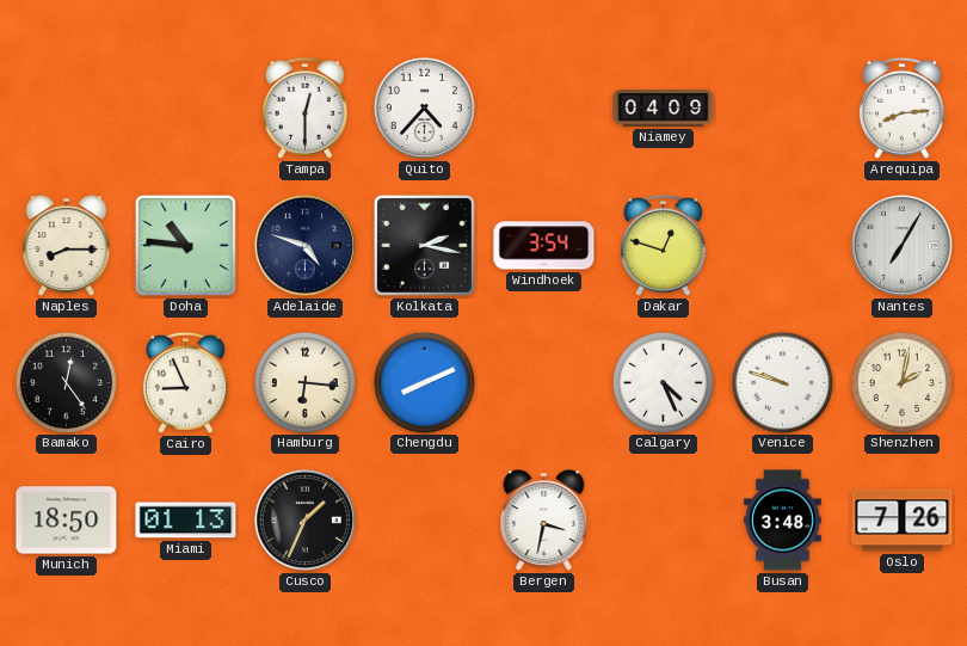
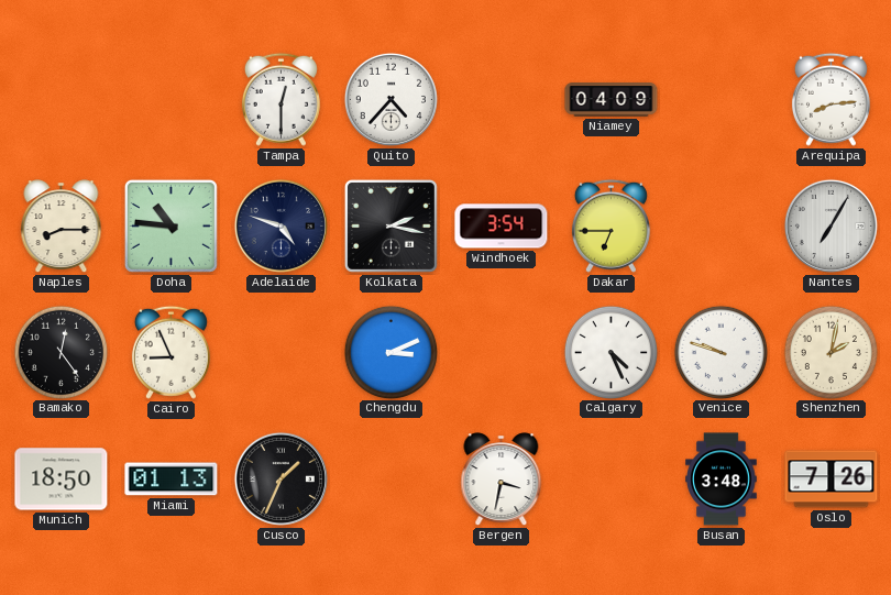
Dakar: 12:48 -> 6:45
Hamburg: 6:16 -> none
Chengdu: 8:11 -> 3:11
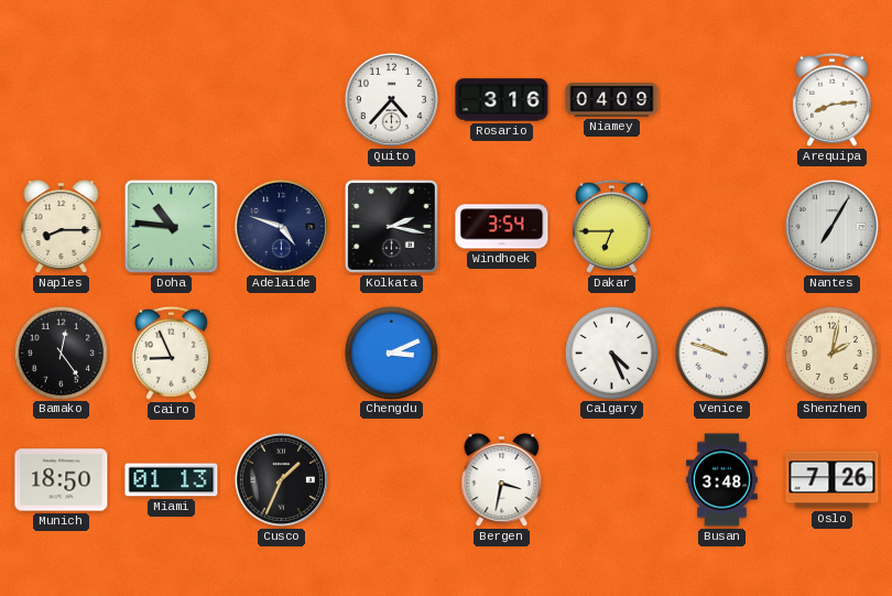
Tampa: 12:30 -> none
Rosario: none -> 3:16
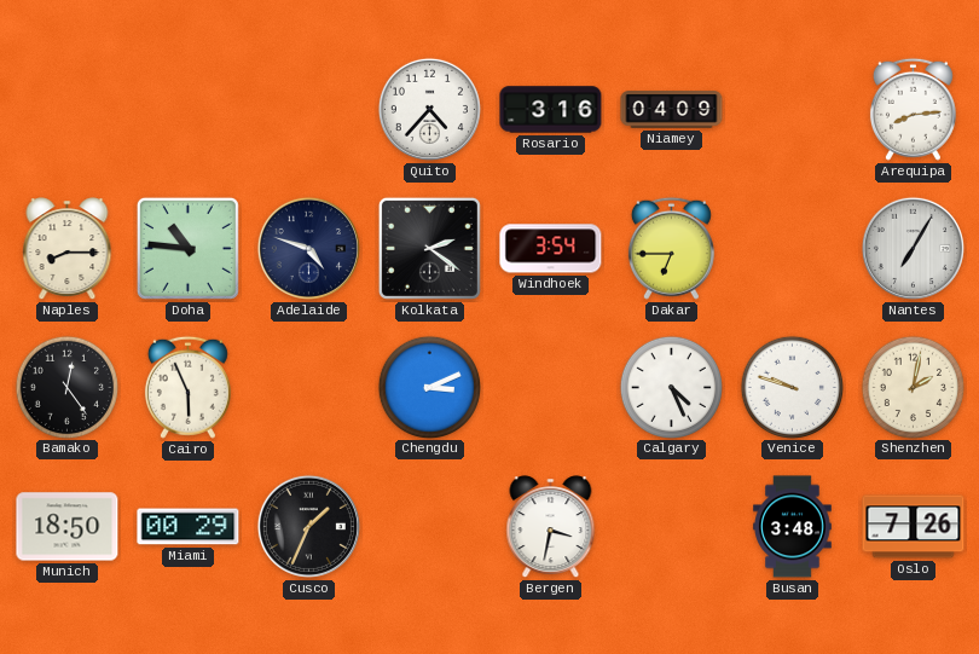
Kolkata: 2:17 -> 2:21
Cairo: 8:56 -> 5:56
Miami: 01:13 -> 00:29
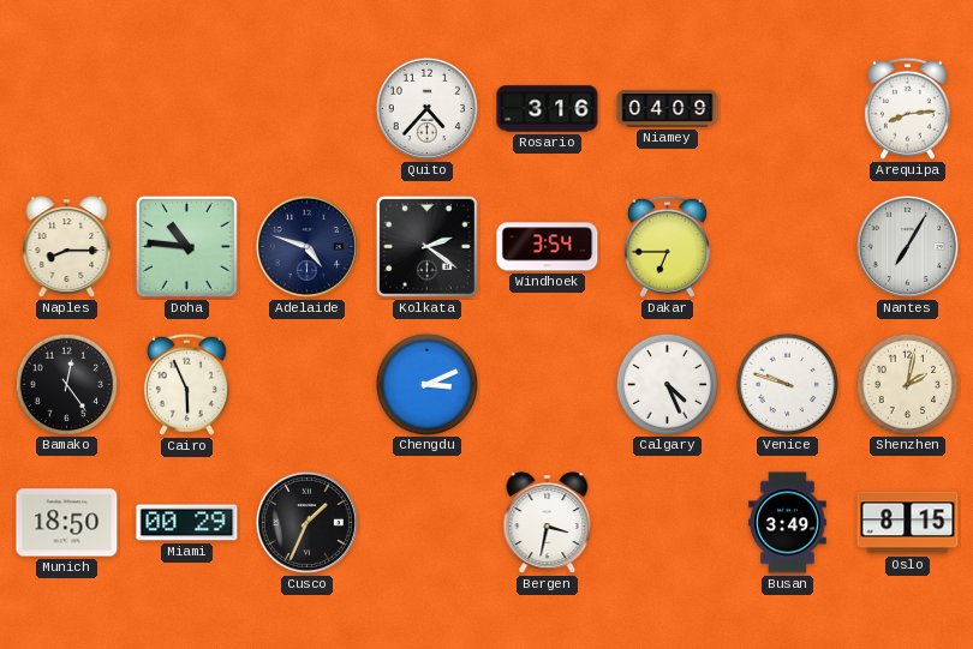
Busan: 3:48 -> 3:49
Oslo: 7:26 -> 8:15
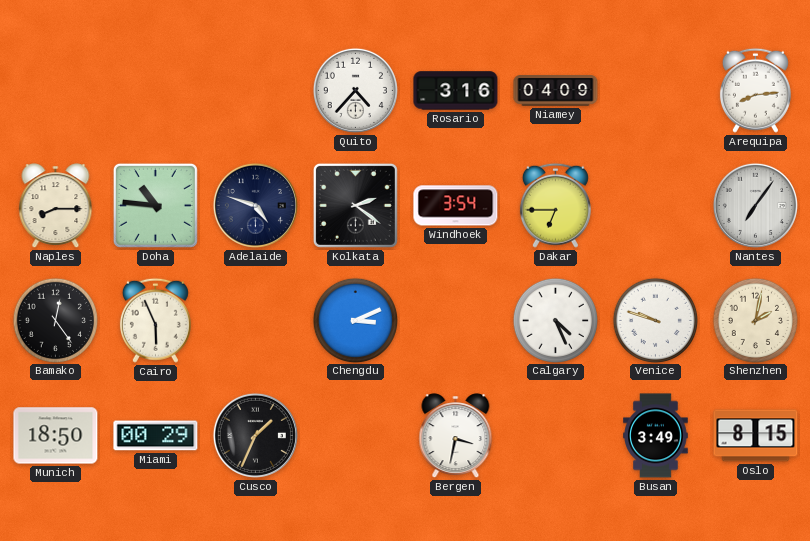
Nantes: 7:05 -> 7:06
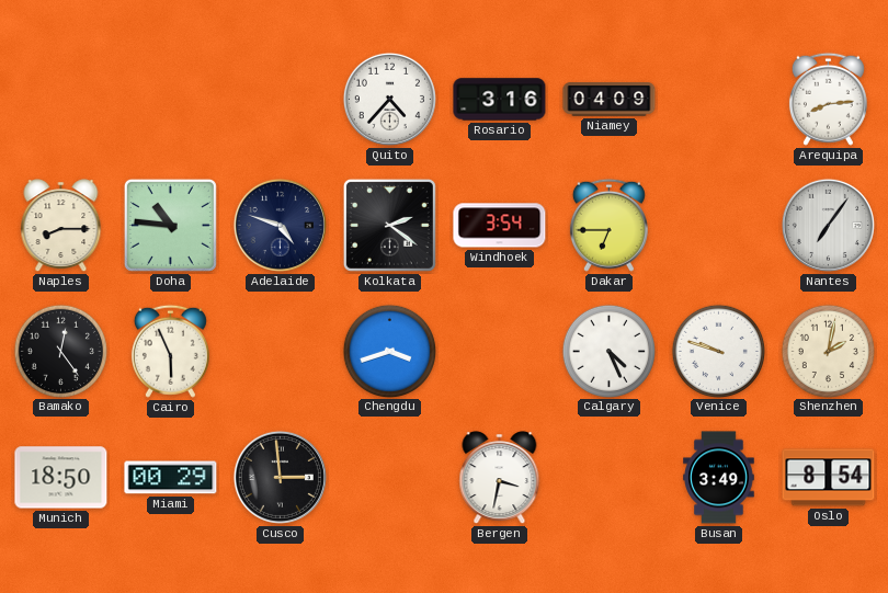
Chengdu: 3:11 -> 3:42
Cusco: 1:34 -> 2:59
Oslo: 8:15 -> 8:54
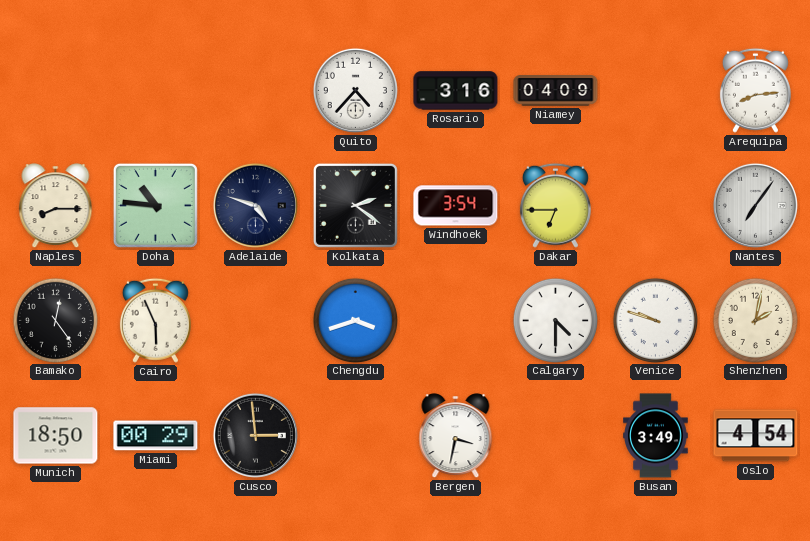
Calgary: 4:26 -> 4:30
Oslo: 8:54 -> 4:54
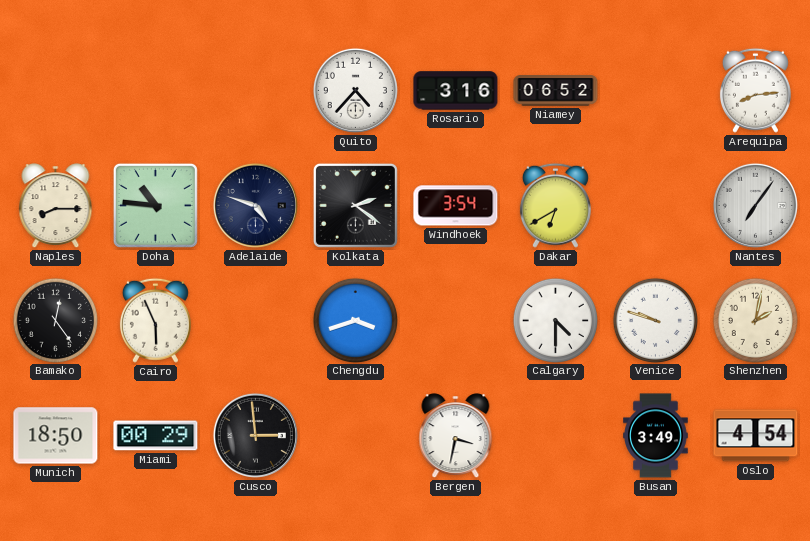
Niamey: 04:09 -> 06:52
Dakar: 6:45 -> 6:40
